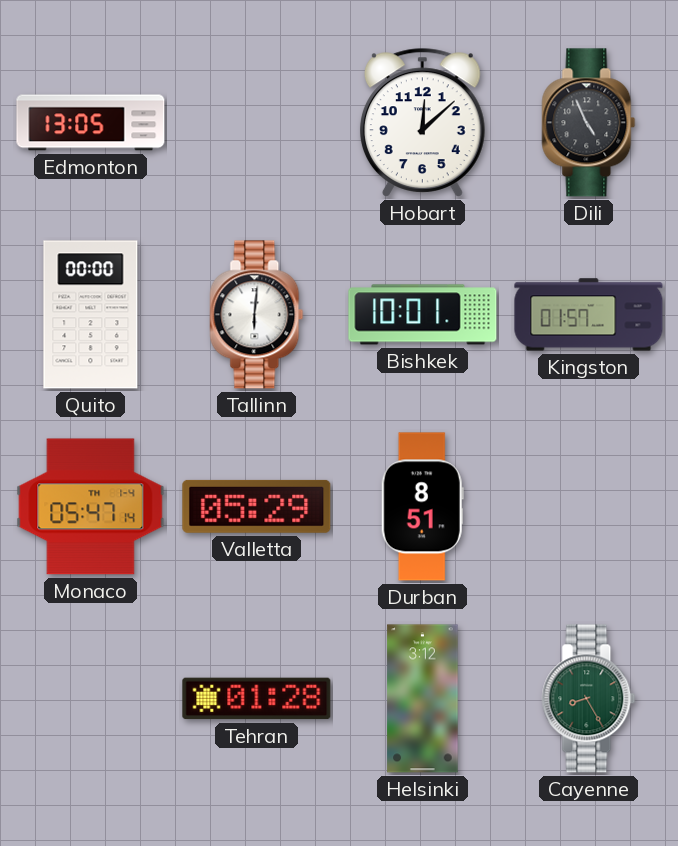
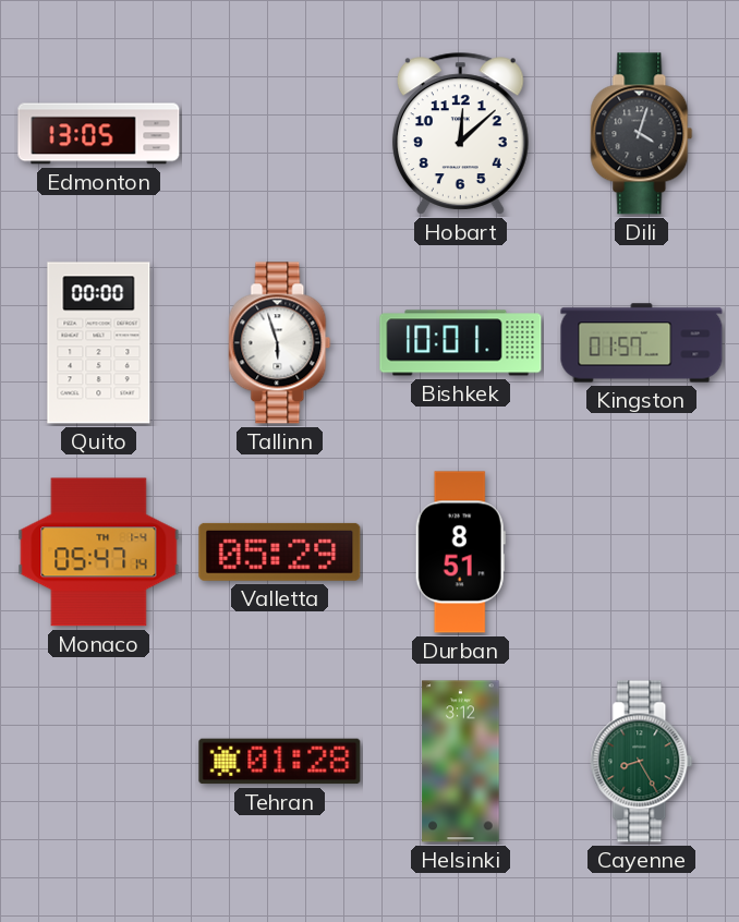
Dili: 4:56 -> 4:03
Tallinn: 6:01 -> 5:57
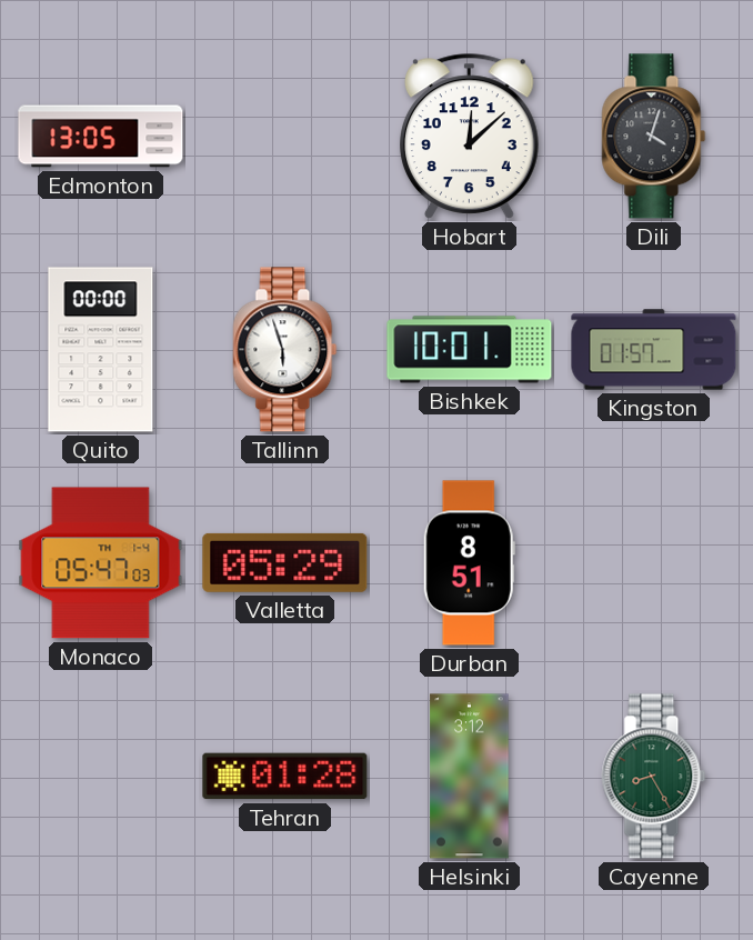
Monaco: 05:47:14 -> 05:47:03
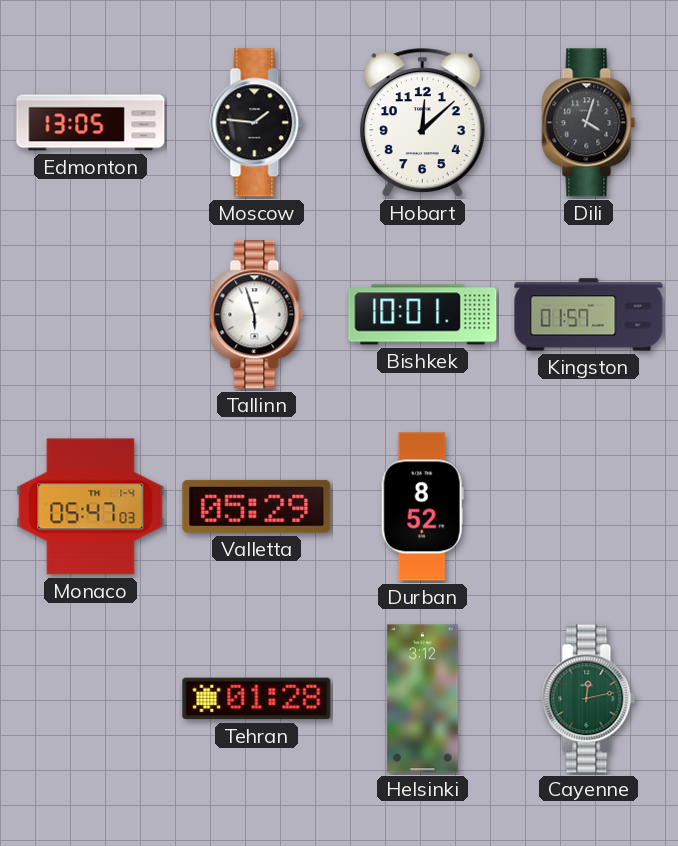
Moscow: none -> 1:46
Quito: 00:00 -> none
Durban: 8:51 -> 8:52
Cayenne: 8:25 -> 12:13
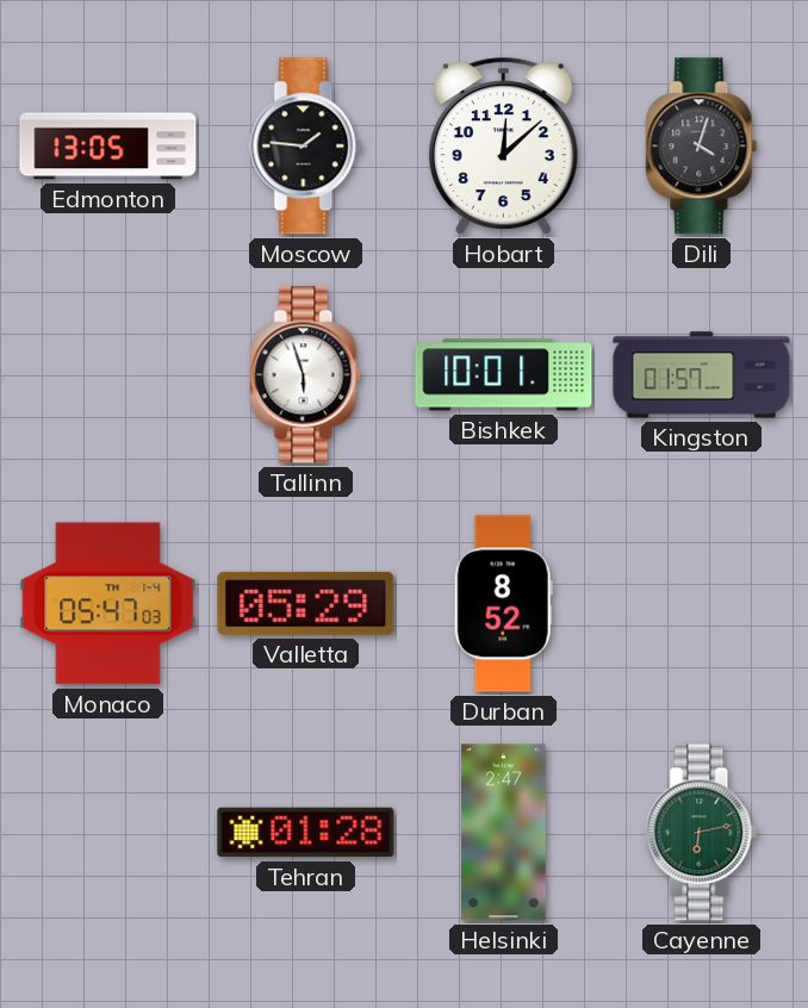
Helsinki: 3:12 -> 2:47
Cayenne: 12:13 -> 6:13
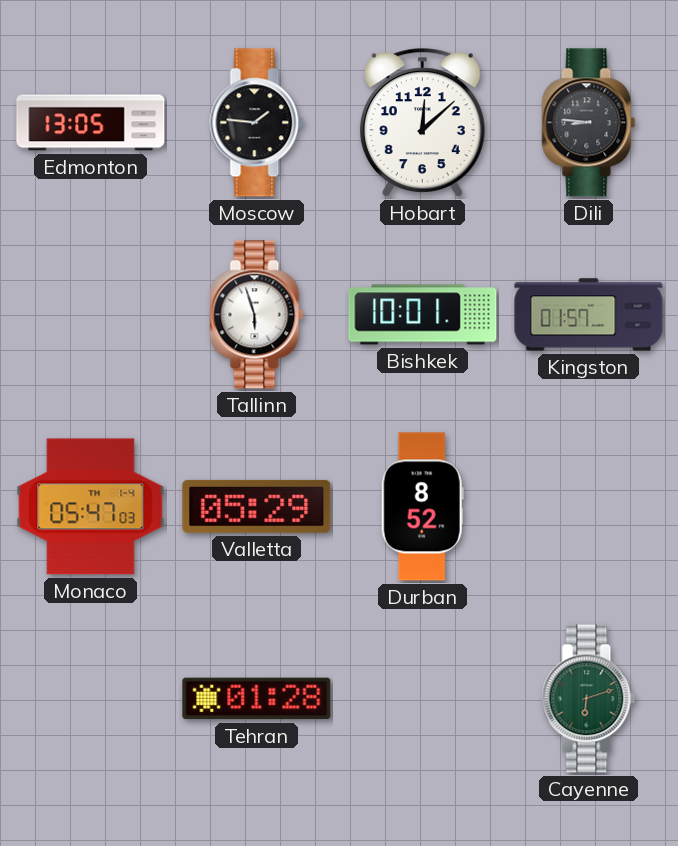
Dili: 4:03 -> 8:46
Helsinki: 2:47 -> none
Cayenne: 6:13 -> 6:12
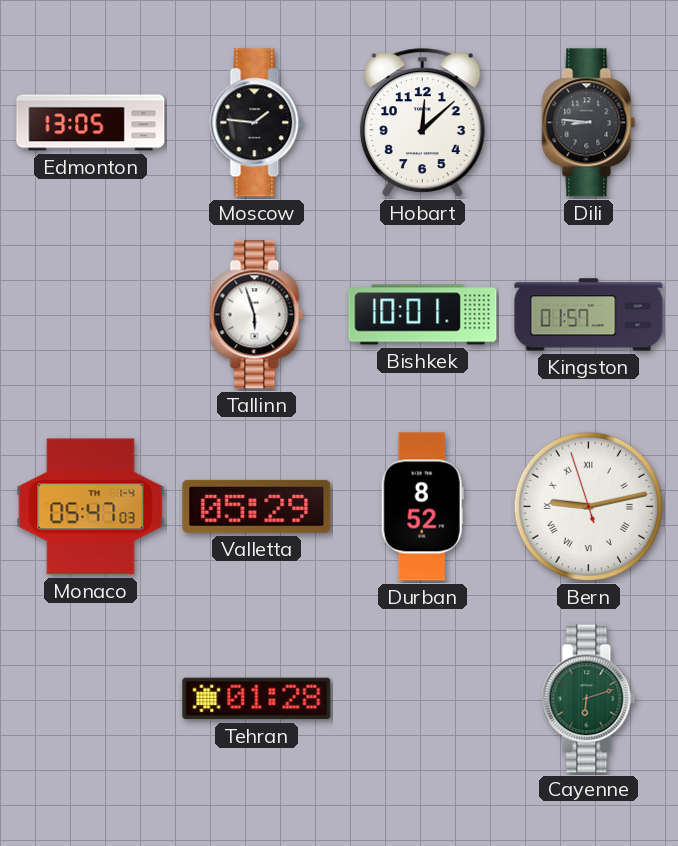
Bern: none -> 9:12
